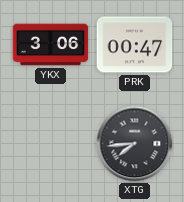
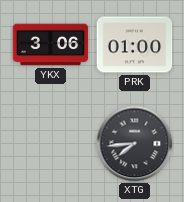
PRK: 00:47 -> 01:00
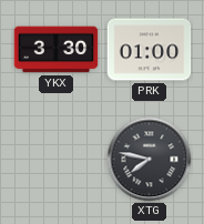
YKX: 3:06 -> 3:30
XTG: 7:44 -> 7:47
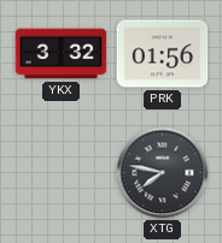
YKX: 3:30 -> 3:32
PRK: 01:00 -> 01:56
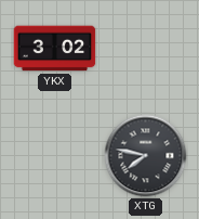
YKX: 3:32 -> 3:02
PRK: 01:56 -> none
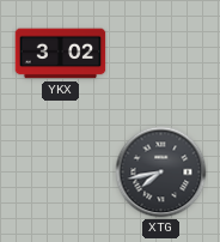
XTG: 7:47 -> 7:43
